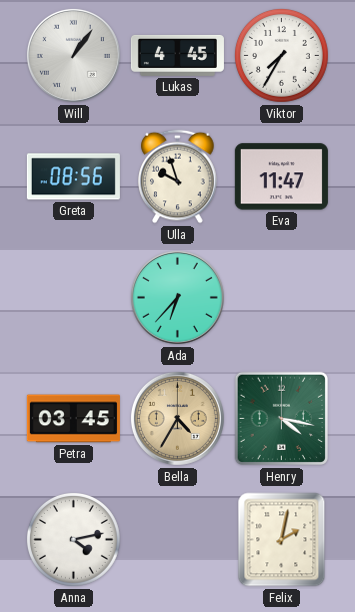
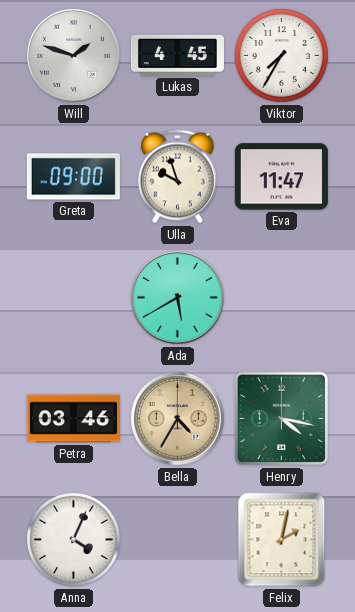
Will: 1:06 -> 1:48
Greta: 08:56 -> 09:00
Ada: 6:37 -> 5:40
Petra: 03:45 -> 03:46
Anna: 4:13 -> 4:04
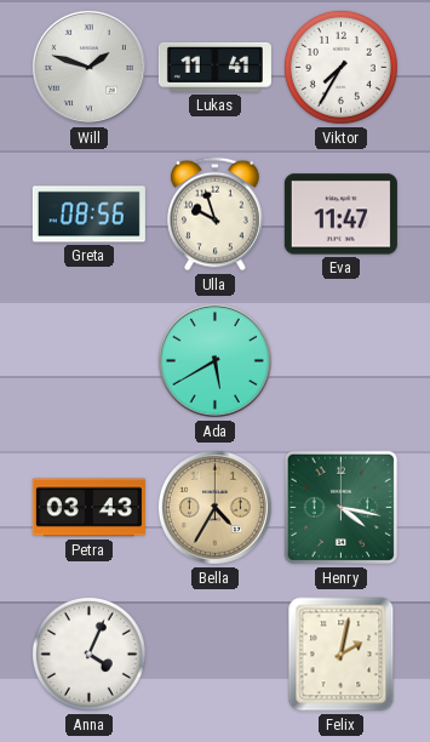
Lukas: 4:45 -> 11:41
Greta: 09:00 -> 08:56
Petra: 03:46 -> 03:43
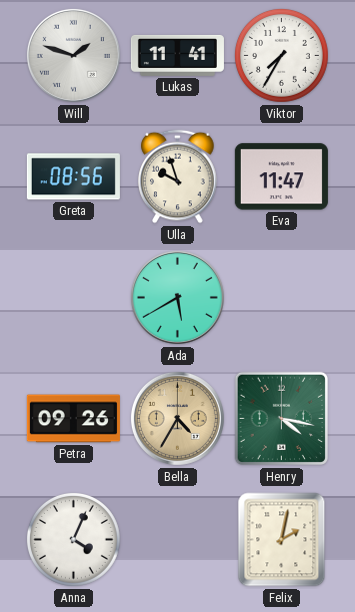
Petra: 03:43 -> 09:26
